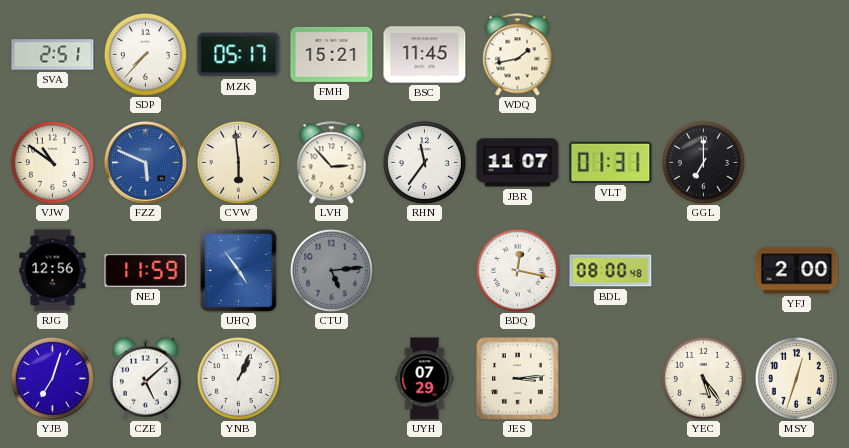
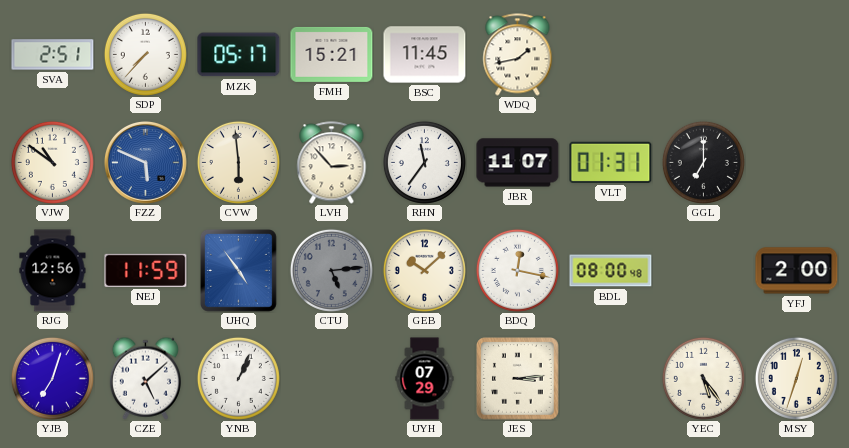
GEB: none -> 10:08
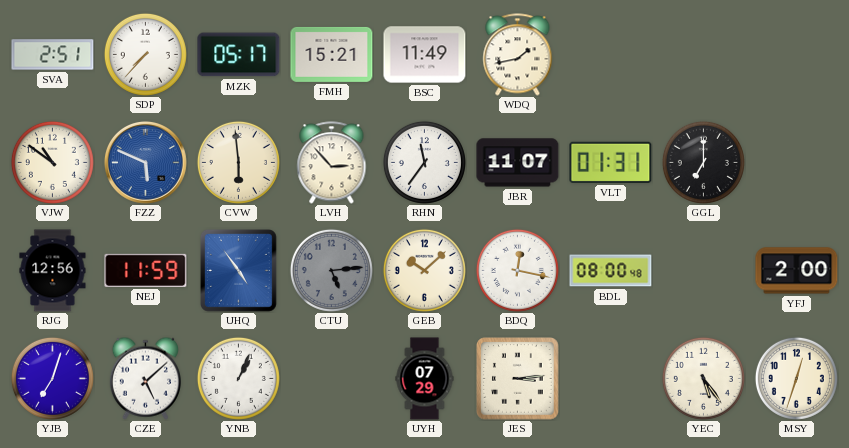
BSC: 11:45 -> 11:49
